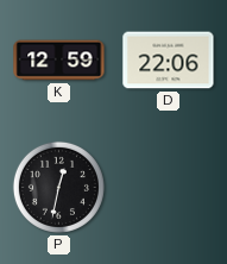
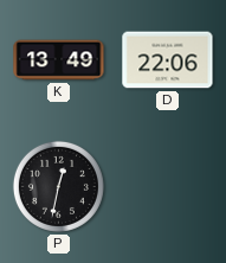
K: 12:59 -> 13:49
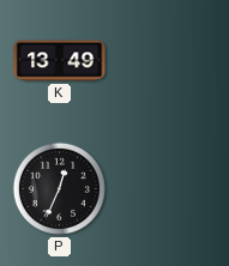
D: 22:06 -> none
P: 12:32 -> 12:34
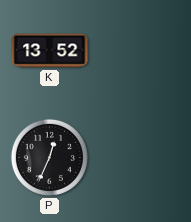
K: 13:49 -> 13:52
